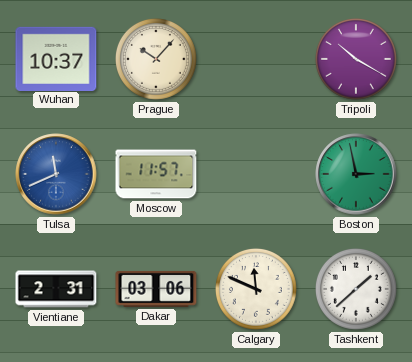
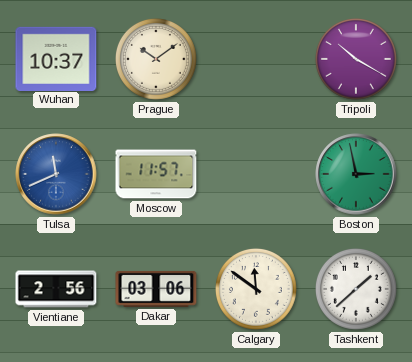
Prague: 10:07 -> 10:09
Vientiane: 2:31 -> 2:56
Calgary: 11:49 -> 11:51
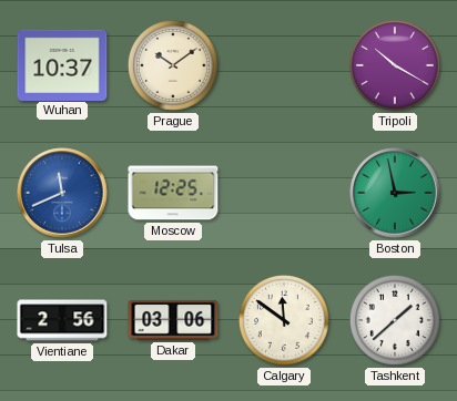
Moscow: 11:57 -> 12:25
